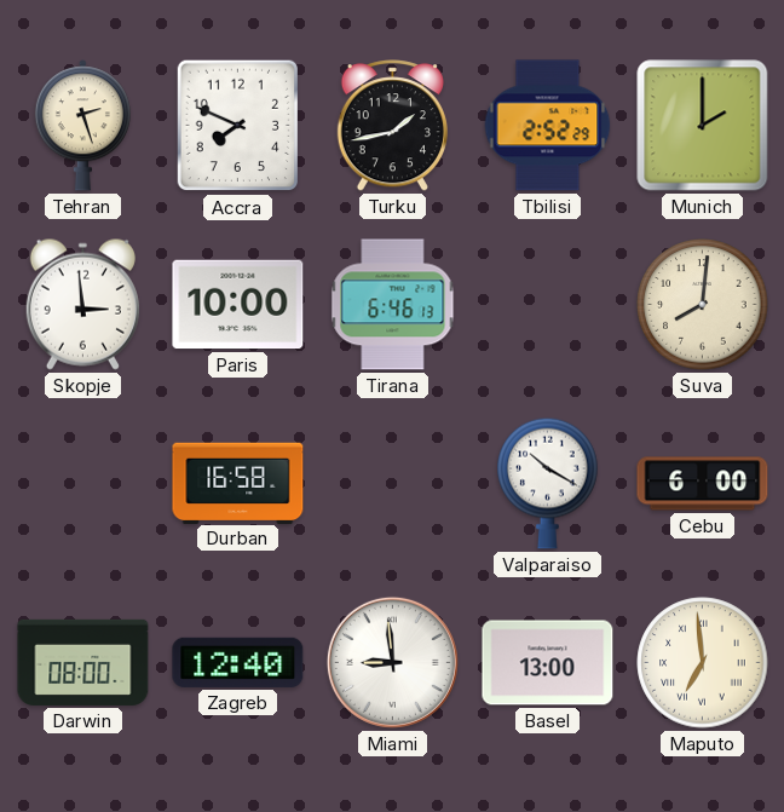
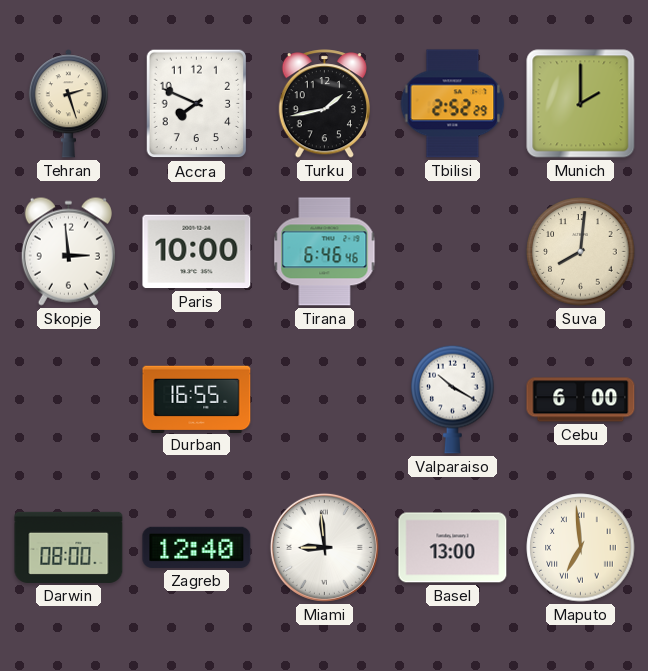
Tirana: 6:46:13 -> 6:46:46
Durban: 16:58 -> 16:55
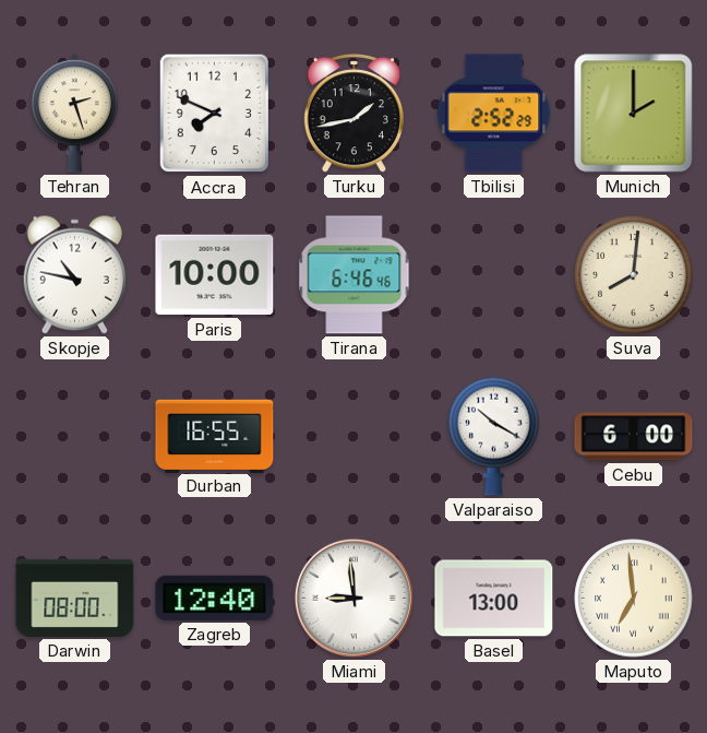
Skopje: 2:59 -> 10:47
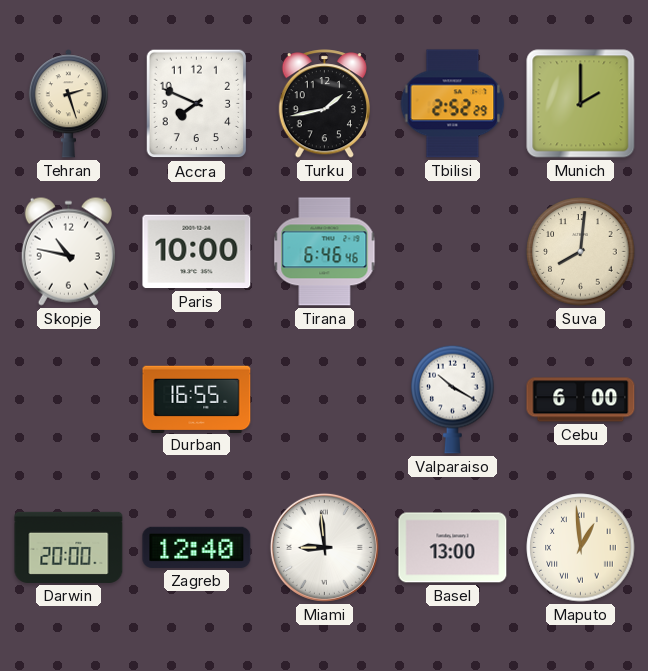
Darwin: 08:00 -> 20:00
Maputo: 6:59 -> 12:59
